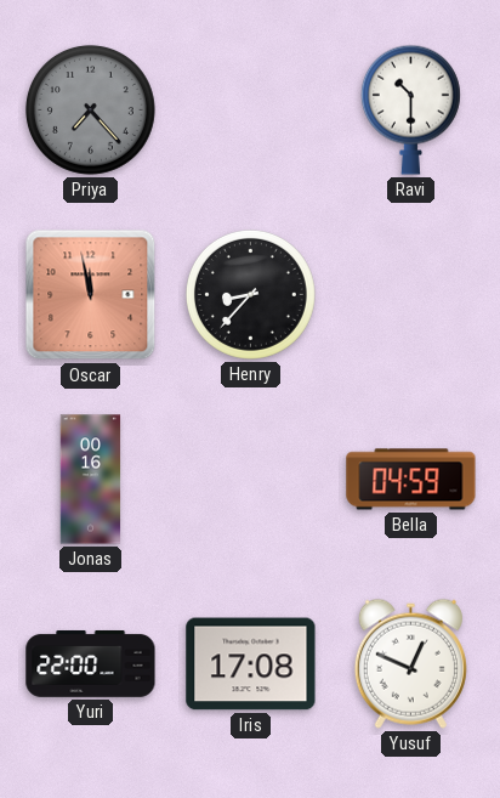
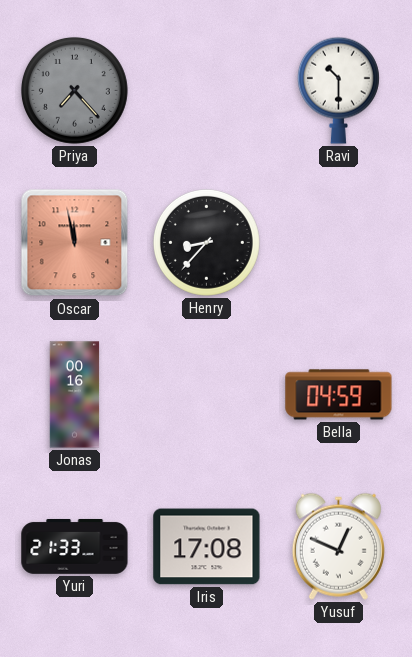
Yuri: 22:00 -> 21:33
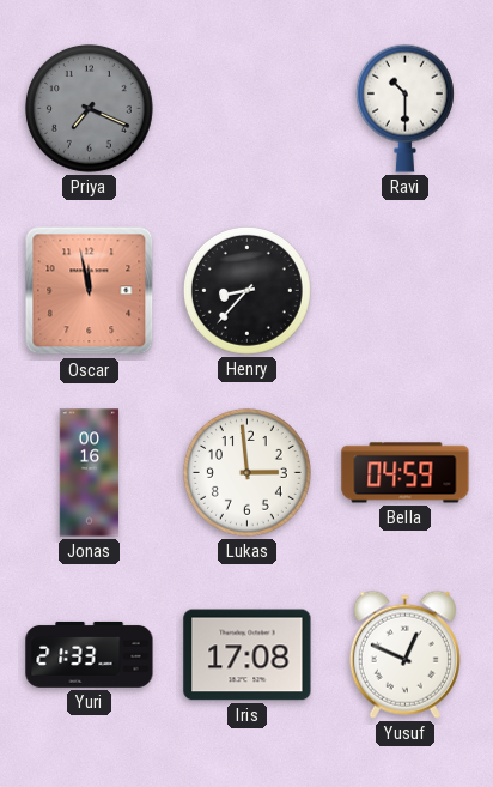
Priya: 7:23 -> 7:19
Lukas: none -> 2:59
